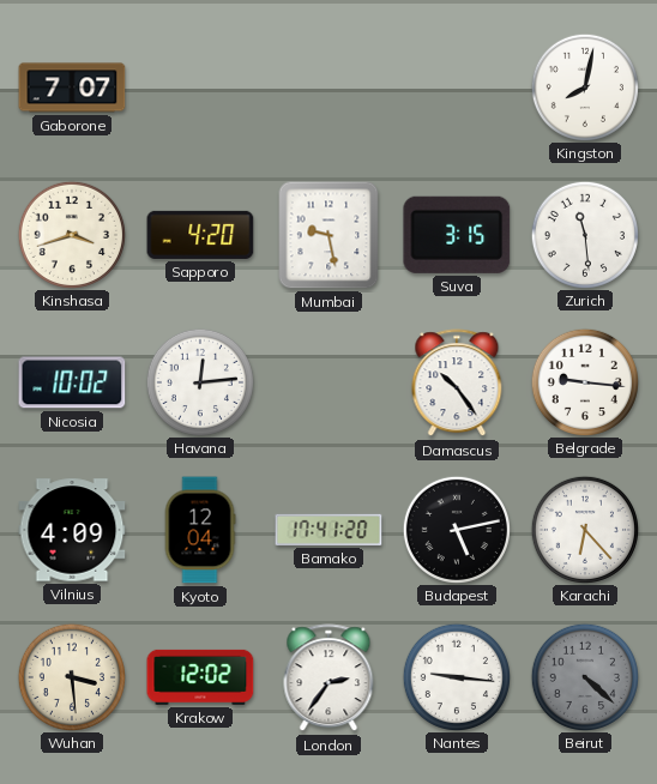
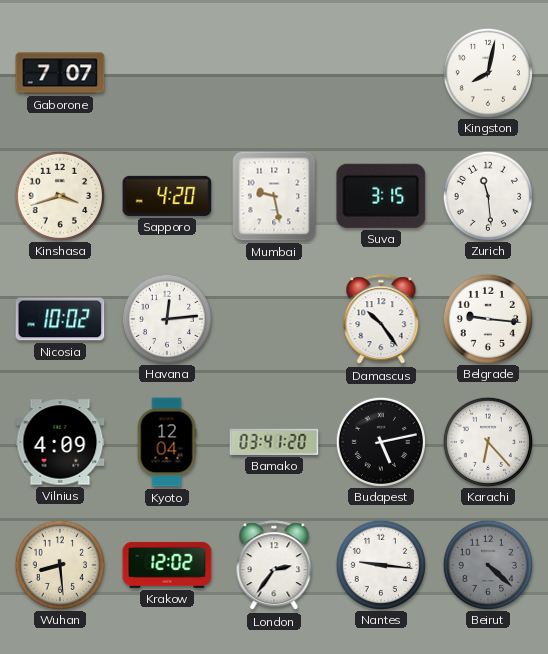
Bamako: 17:41 -> 03:41
Wuhan: 3:29 -> 8:29
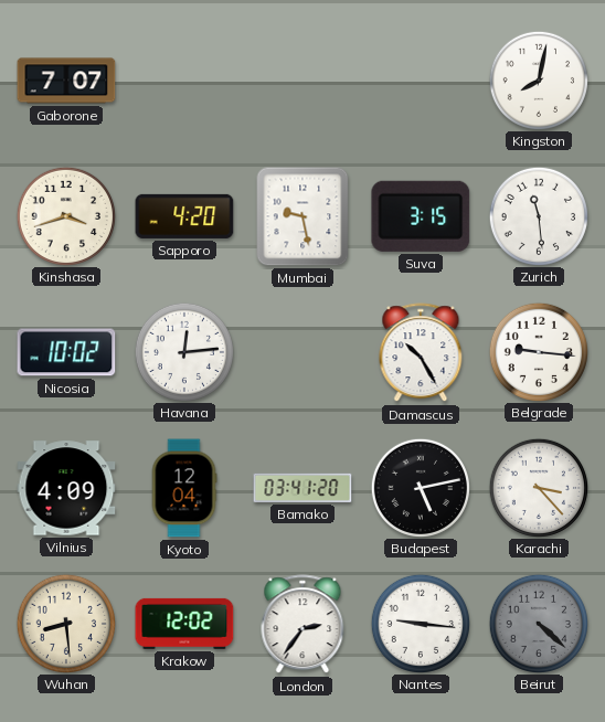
Damascus: 10:24 -> 10:25
Karachi: 6:23 -> 3:23
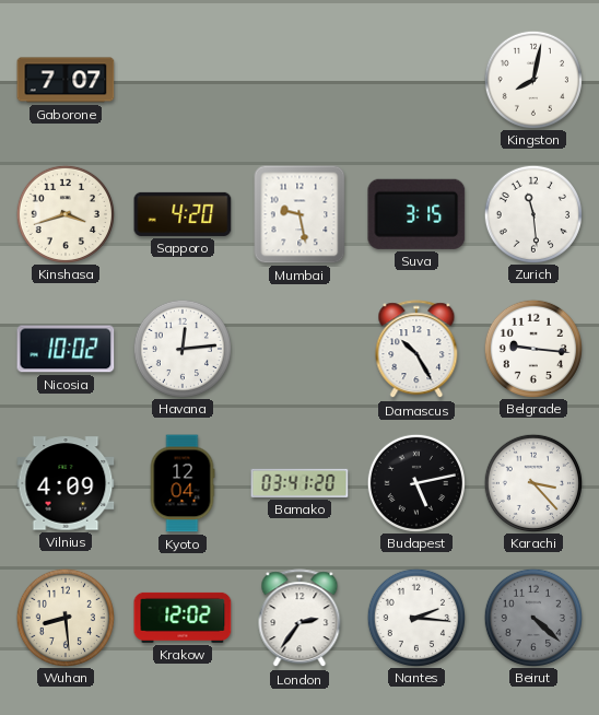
Nantes: 9:16 -> 2:16
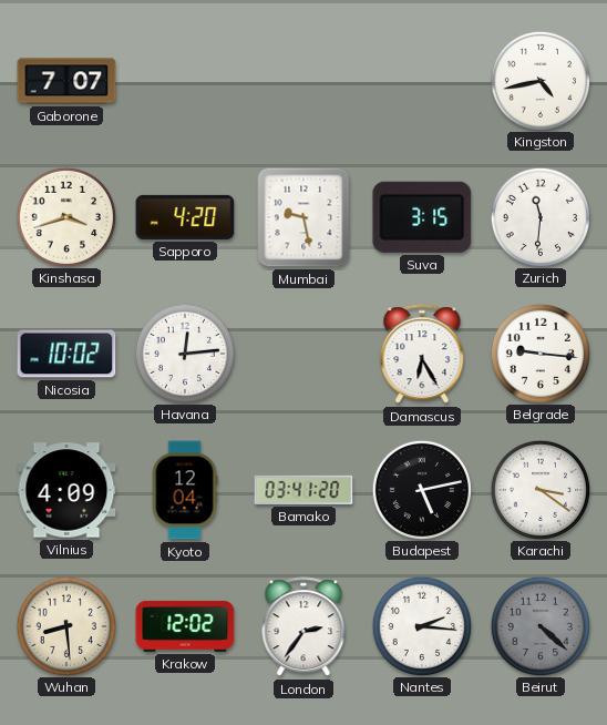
Kingston: 8:02 -> 4:43
Zurich: 11:29 -> 11:31
Damascus: 10:25 -> 6:25
Karachi: 3:23 -> 3:21
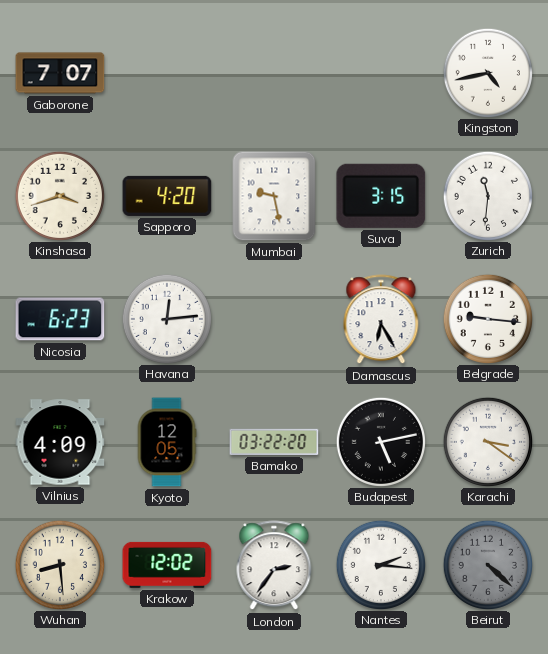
Nicosia: 10:02 -> 6:23
Kyoto: 12:04 -> 12:05
Bamako: 03:41 -> 03:22
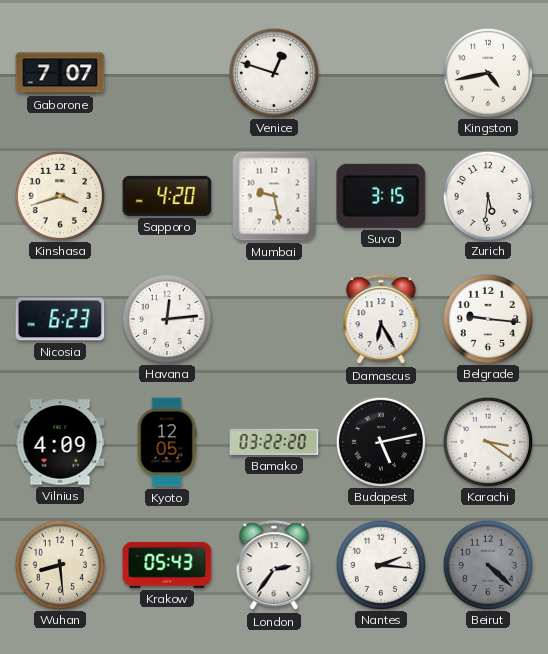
Venice: none -> 12:48
Zurich: 11:31 -> 5:31
Krakow: 12:02 -> 05:43
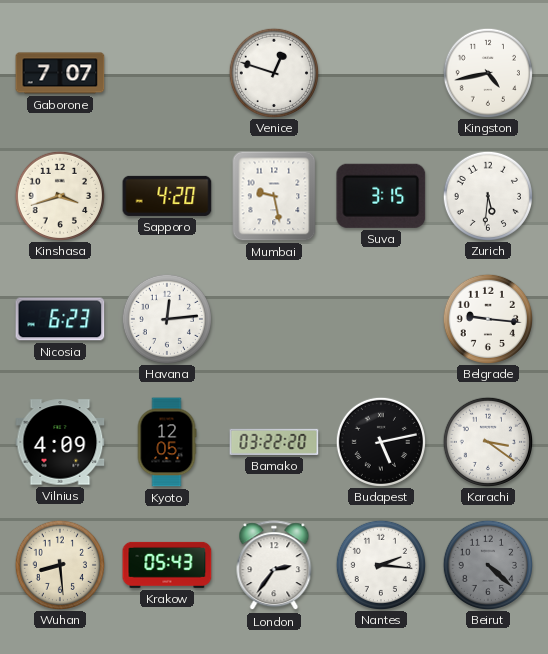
Damascus: 6:25 -> none
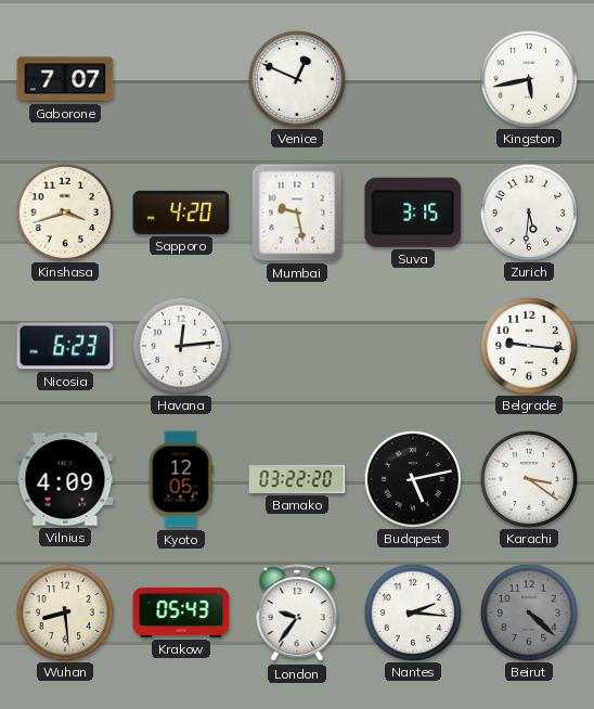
Venice: 12:48 -> 12:49
Kingston: 4:43 -> 5:43
London: 2:36 -> 9:36
